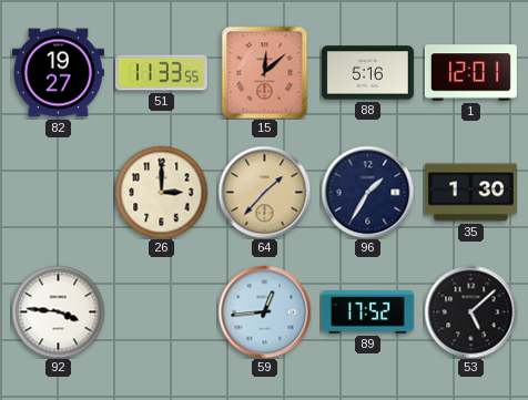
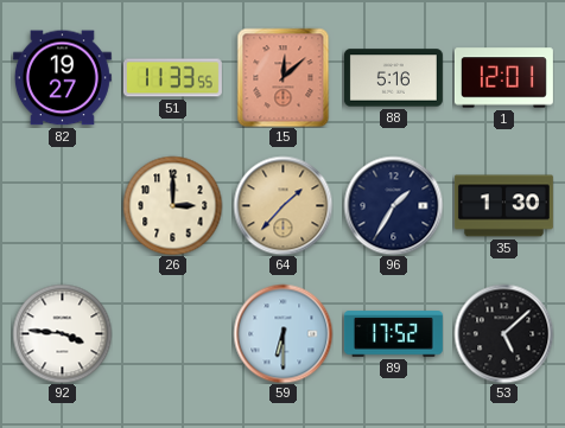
59: 12:44 -> 6:30
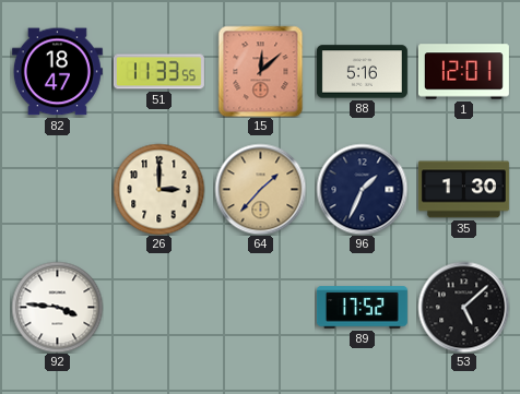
82: 19:27 -> 18:47
96: 1:35 -> 1:34
59: 6:30 -> none
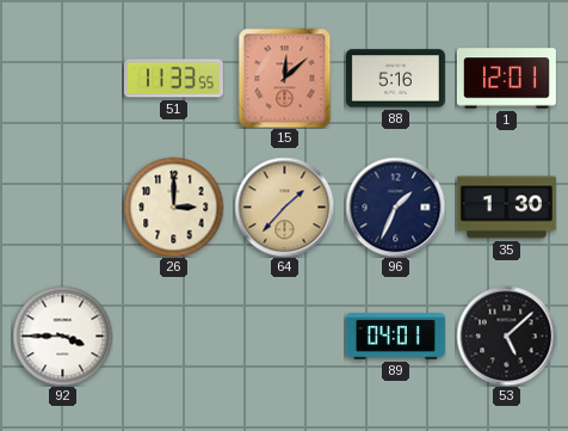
82: 18:47 -> none
92: 3:46 -> 3:45
89: 17:52 -> 04:01
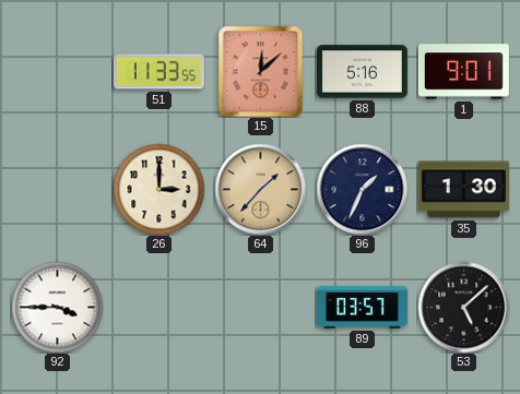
1: 12:01 -> 9:01
89: 04:01 -> 03:57
